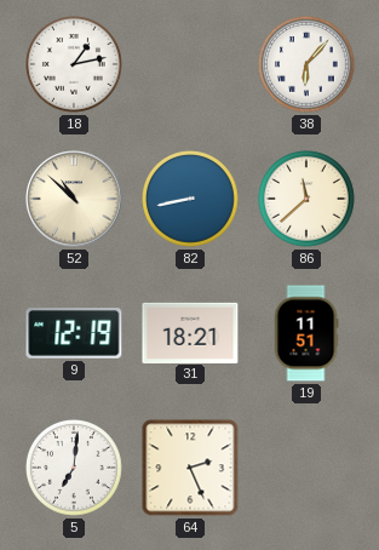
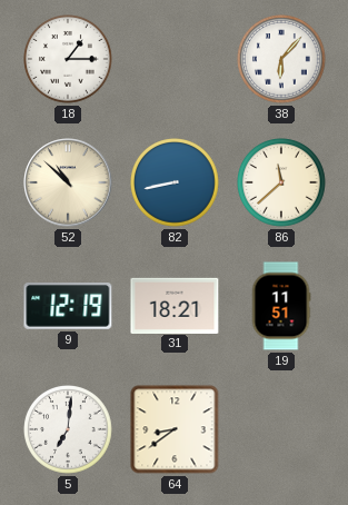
18: 1:13 -> 1:15
64: 2:26 -> 8:39
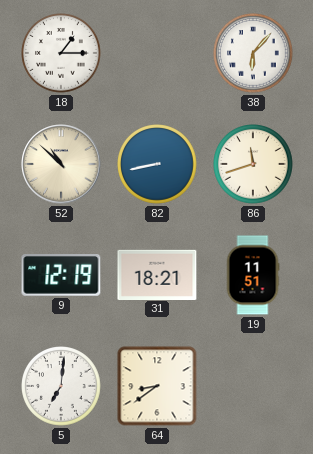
86: 11:38 -> 11:42
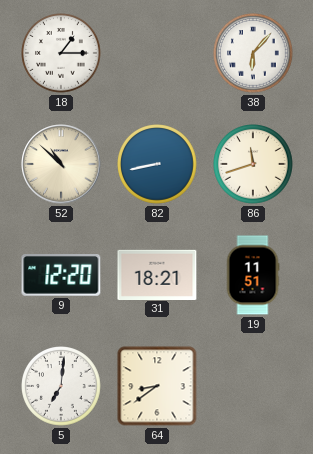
9: 12:19 -> 12:20
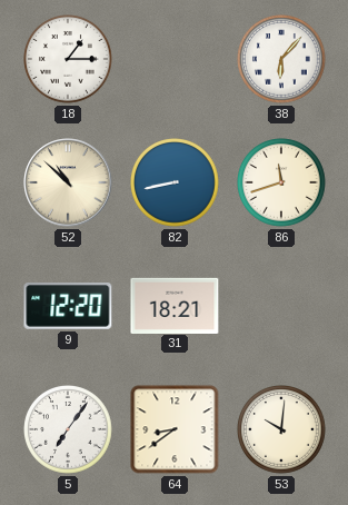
19: 11:51 -> none
5: 7:01 -> 7:06
53: none -> 10:01
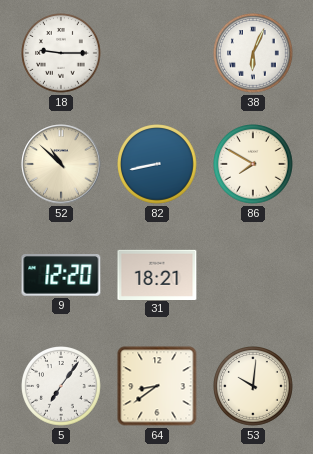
18: 1:15 -> 9:15
38: 6:07 -> 6:04
86: 11:42 -> 7:50
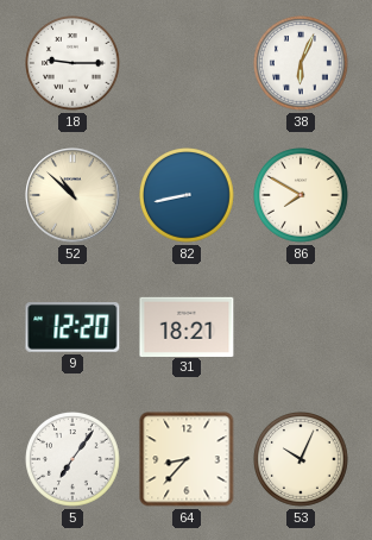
64: 8:39 -> 8:37
53: 10:01 -> 10:04
